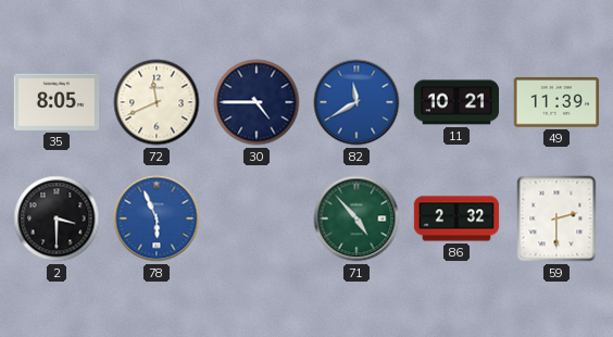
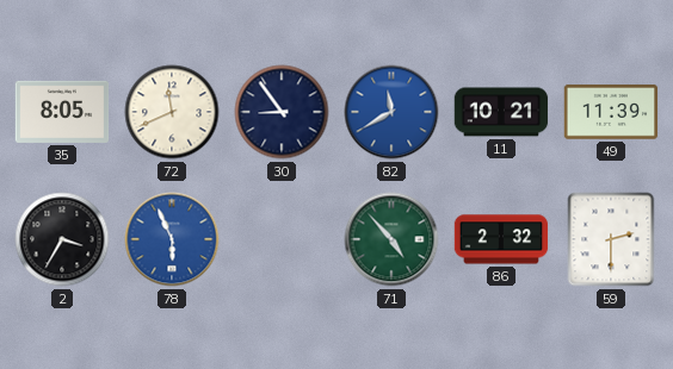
30: 4:45 -> 8:54
2: 3:30 -> 3:35
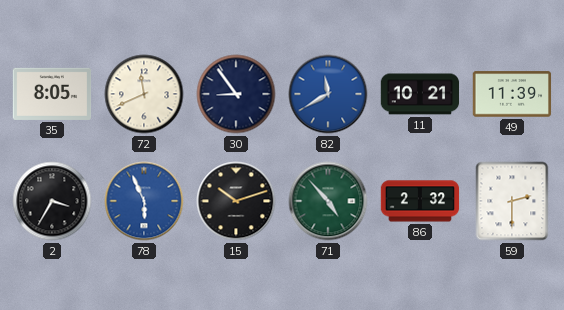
15: none -> 10:12
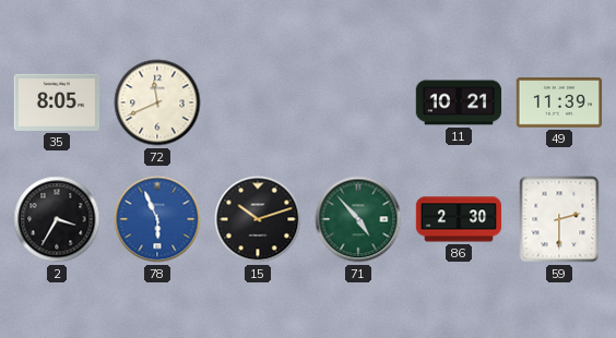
30: 8:54 -> none
82: 11:40 -> none
86: 2:32 -> 2:30
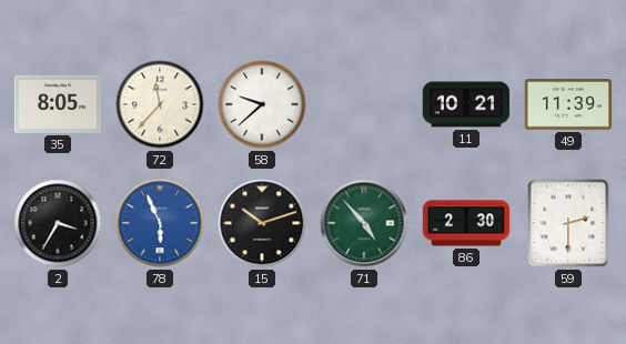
72: 11:41 -> 11:37
58: none -> 9:38
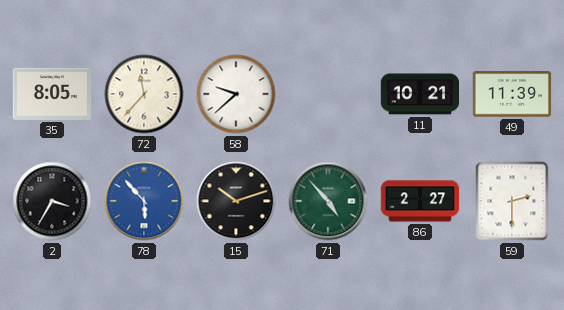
78: 5:56 -> 5:53
86: 2:30 -> 2:27
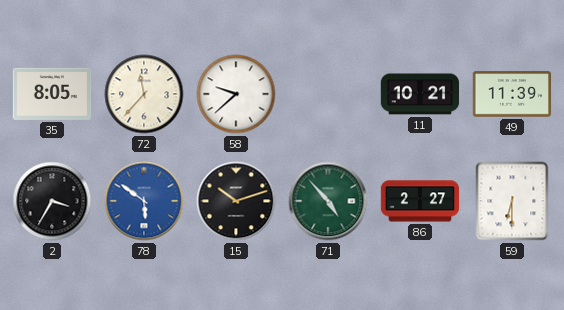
78: 5:53 -> 5:51
59: 2:30 -> 6:30
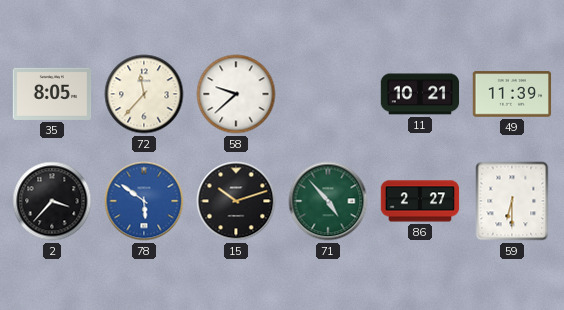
2: 3:35 -> 3:37
